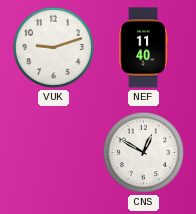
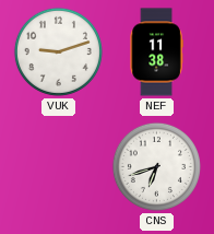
NEF: 11:40 -> 11:38
CNS: 12:50 -> 6:42
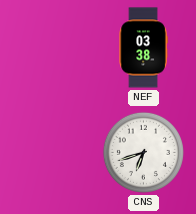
VUK: 9:12 -> none
NEF: 11:38 -> 03:38
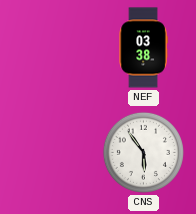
CNS: 6:42 -> 5:54
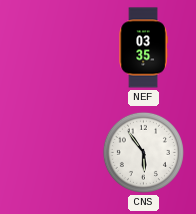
NEF: 03:38 -> 03:35
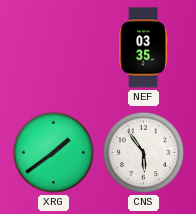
XRG: none -> 1:39
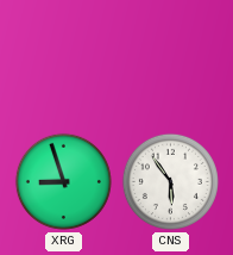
NEF: 03:35 -> none
XRG: 1:39 -> 8:57
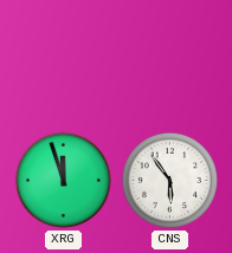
XRG: 8:57 -> 11:57
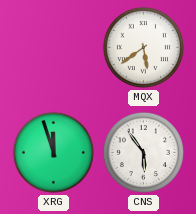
MQX: none -> 5:39
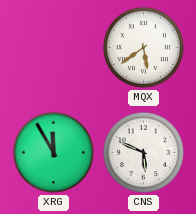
XRG: 11:57 -> 11:55
CNS: 5:54 -> 5:49
